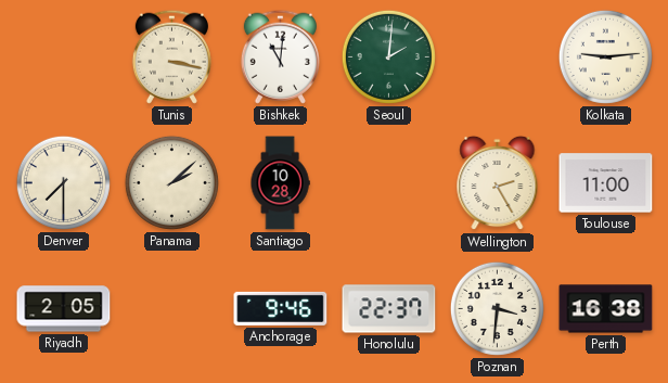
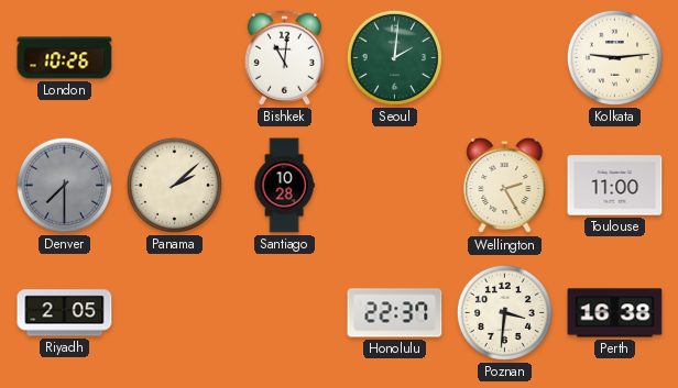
London: none -> 10:26
Tunis: 3:17 -> none
Denver dial: cream -> grey
Anchorage: 9:46 -> none
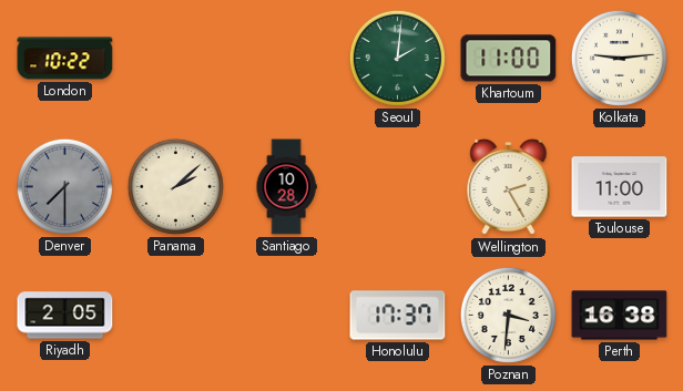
London: 10:26 -> 10:22
Bishkek: 11:01 -> none
Khartoum: none -> 11:00
Honolulu: 22:37 -> 17:37
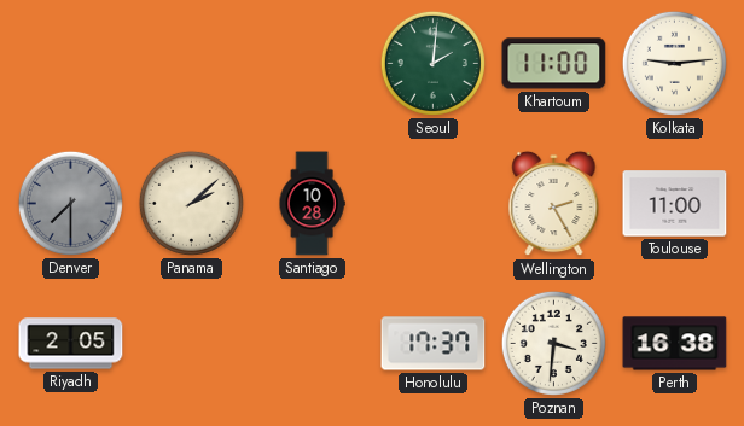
London: 10:22 -> none
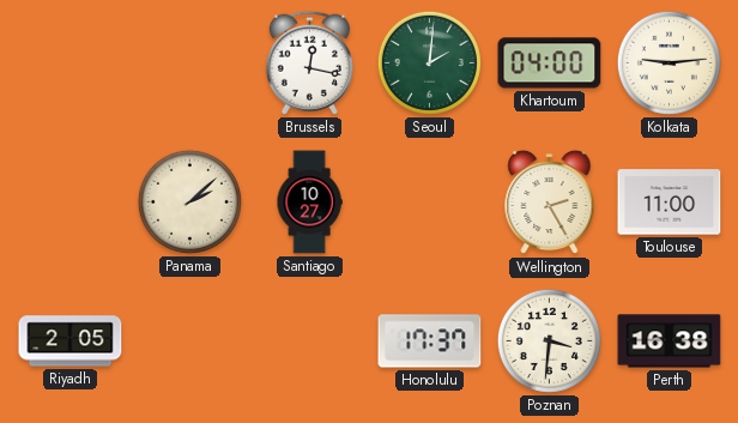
Brussels: none -> 12:17
Khartoum: 11:00 -> 04:00
Denver: 7:30 -> none
Santiago: 10:28 -> 10:27
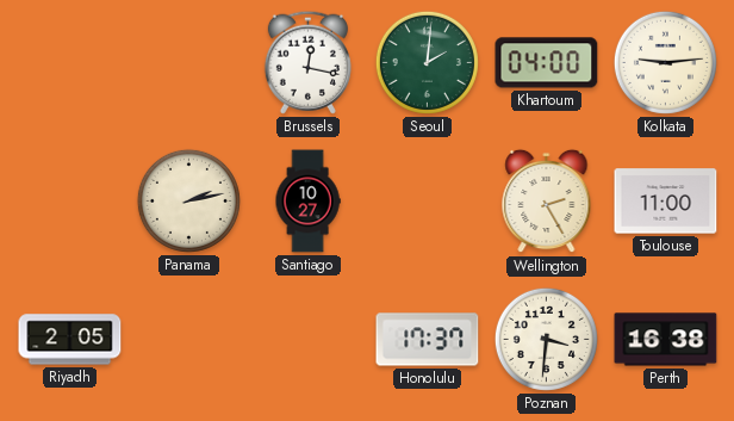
Panama: 2:08 -> 2:13
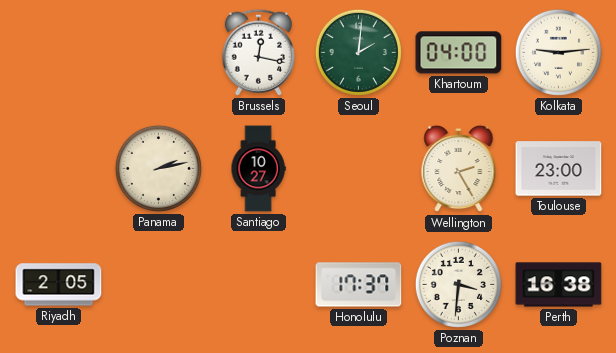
Toulouse: 11:00 -> 23:00
